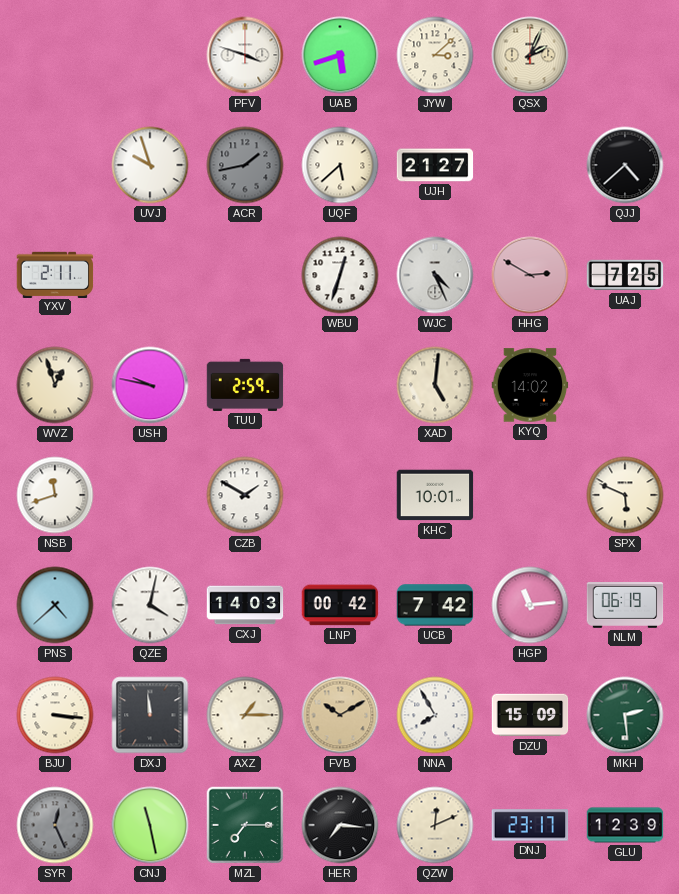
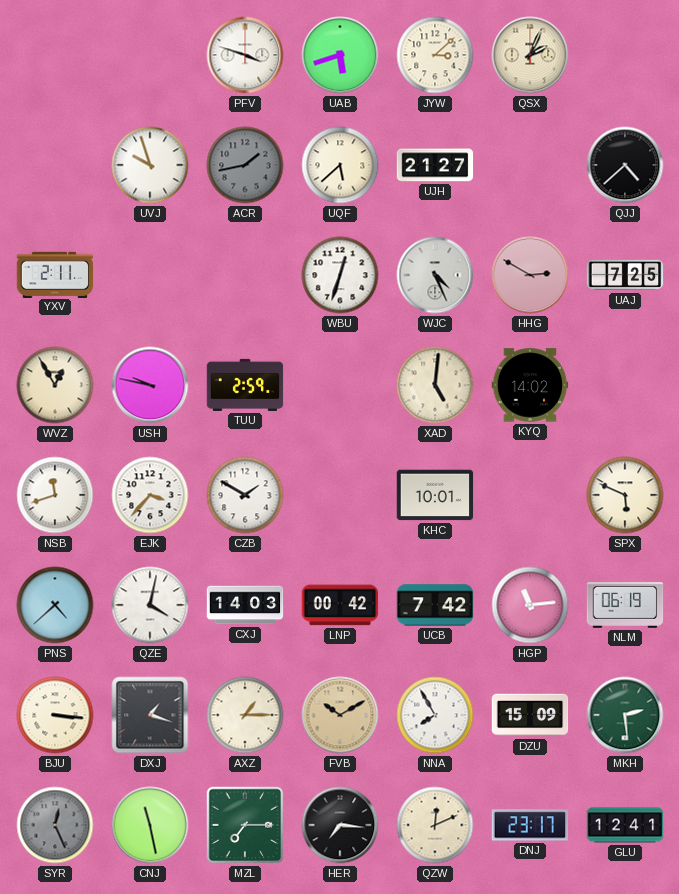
WVZ: 12:57 -> 12:55
EJK: none -> 3:37
DXJ: 11:59 -> 1:18
GLU: 12:39 -> 12:41
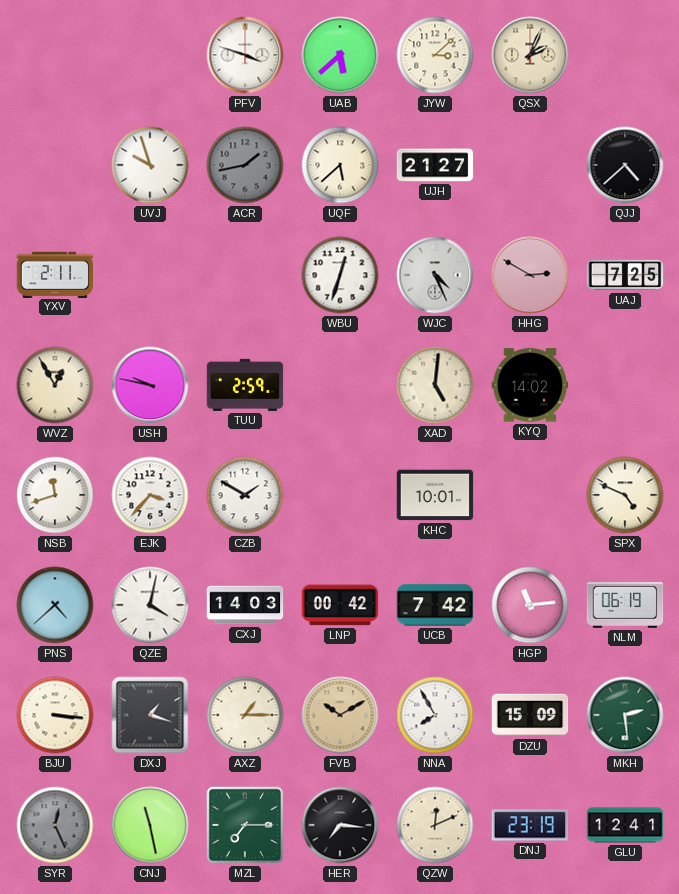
UAB: 5:42 -> 5:38
SPX: 5:49 -> 4:49
DNJ: 23:17 -> 23:19
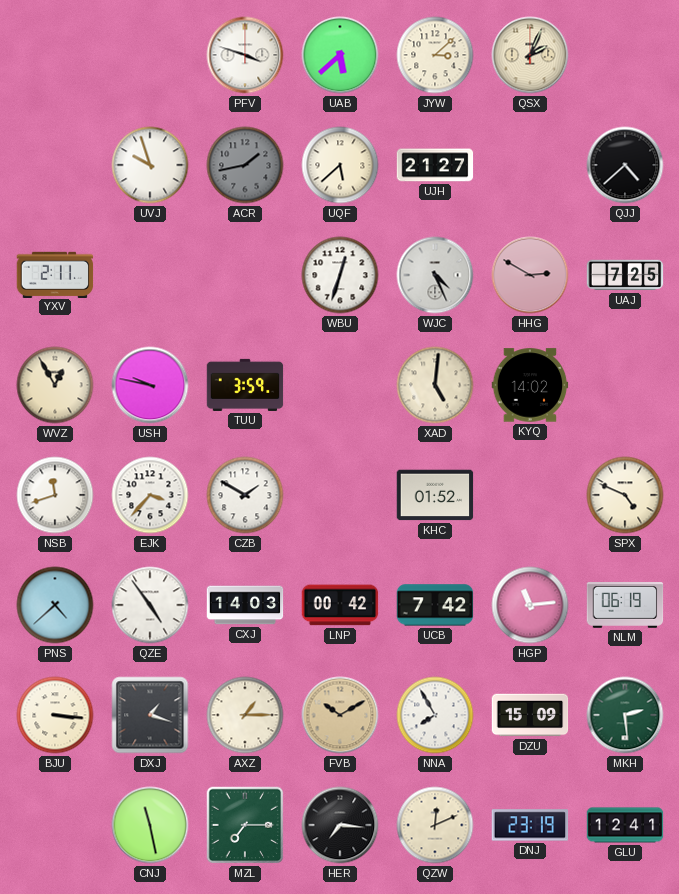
TUU: 2:59 -> 3:59
KHC: 10:01 -> 01:52
QZE: 4:02 -> 4:54
SYR: 12:26 -> none
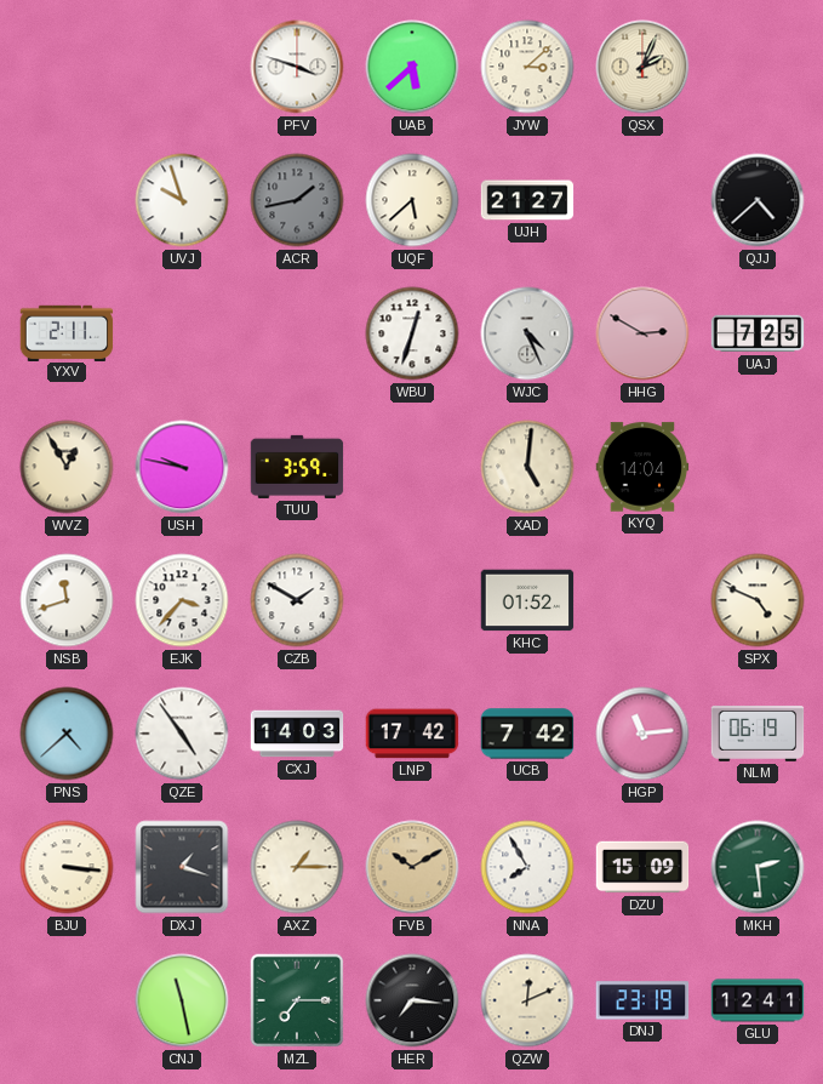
KYQ: 14:02 -> 14:04
LNP: 00:42 -> 17:42
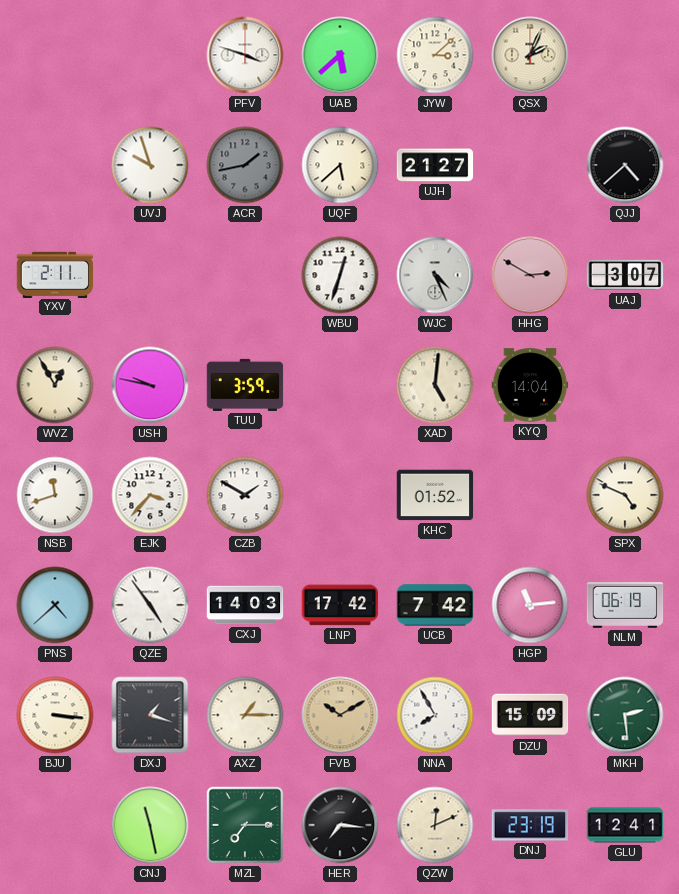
UAJ: 7:25 -> 3:07
